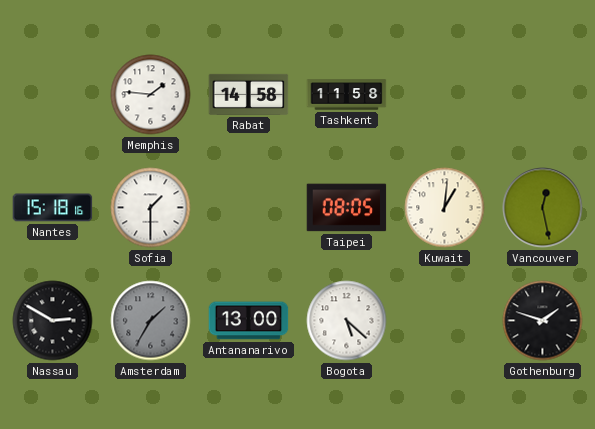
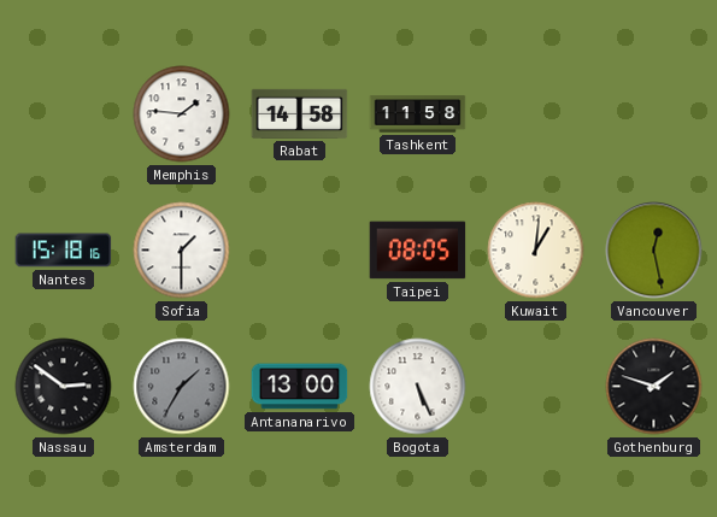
Nassau: 2:50 -> 2:51
Bogota: 5:22 -> 5:26
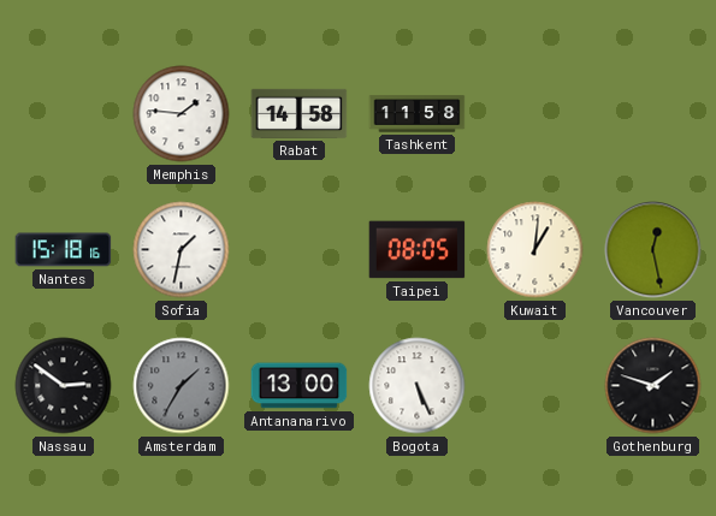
Sofia: 1:30 -> 1:32
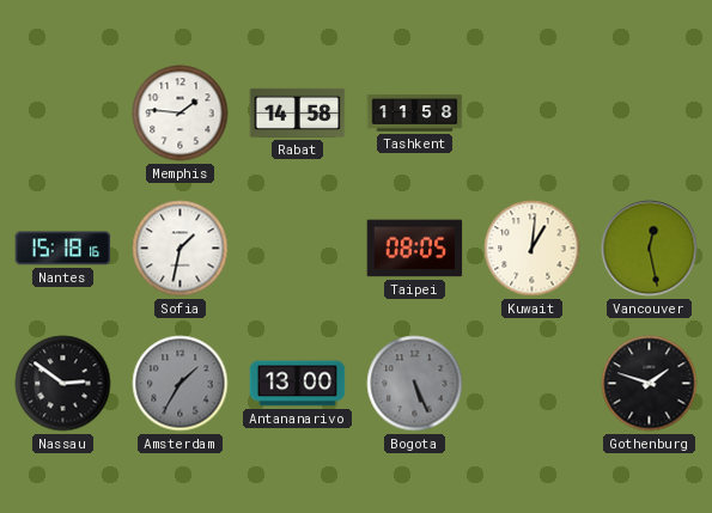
Bogota dial: white -> grey
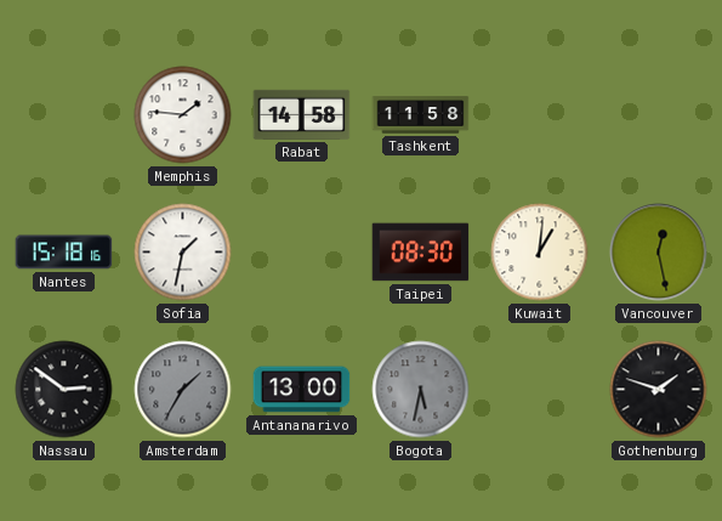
Taipei: 08:05 -> 08:30
Bogota: 5:26 -> 5:32
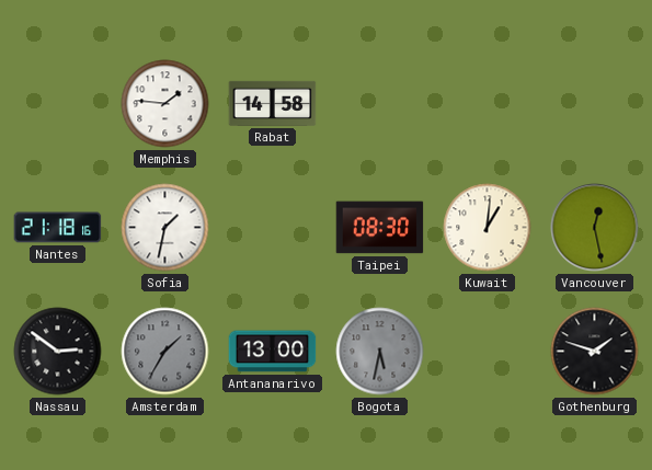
Tashkent: 11:58 -> none
Nantes: 15:18 -> 21:18
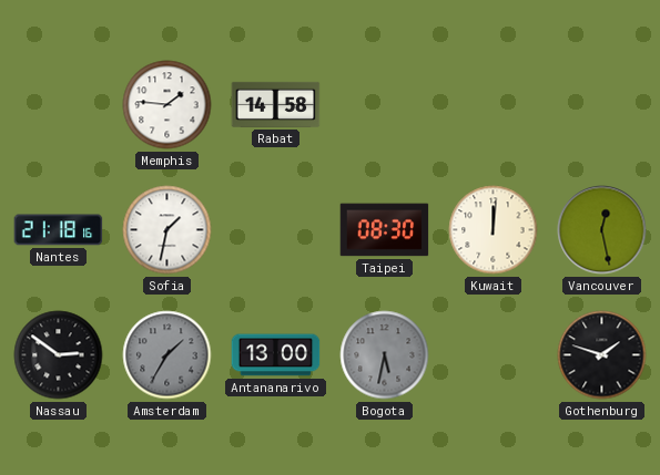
Kuwait: 1:01 -> 12:01
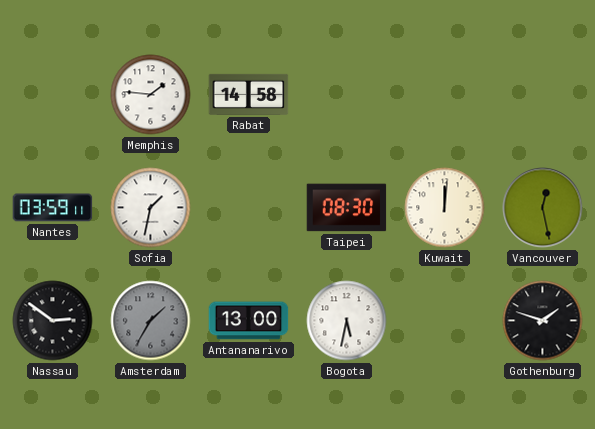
Nantes: 21:18 -> 03:59
Bogota dial: grey -> white
